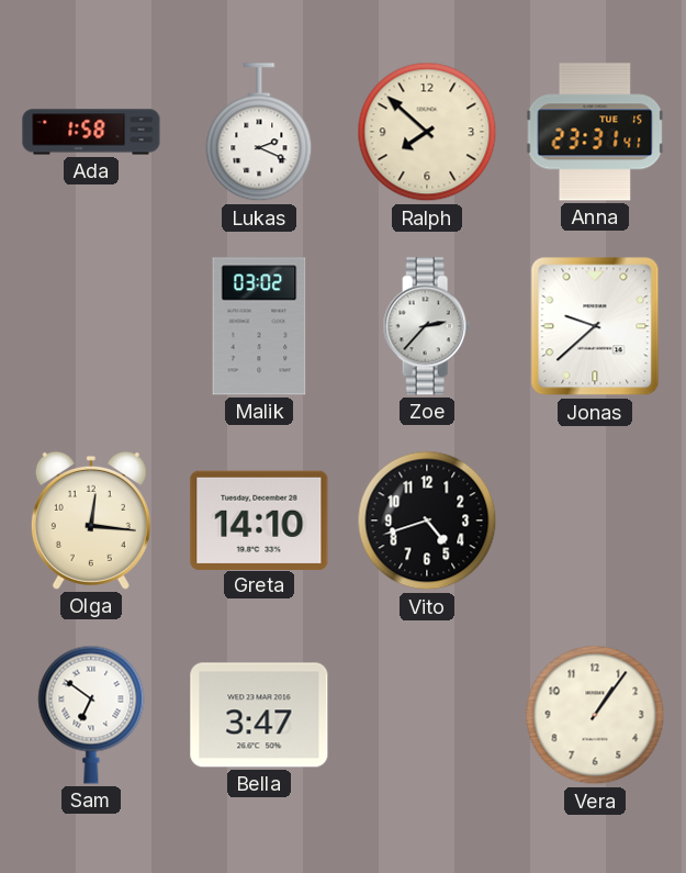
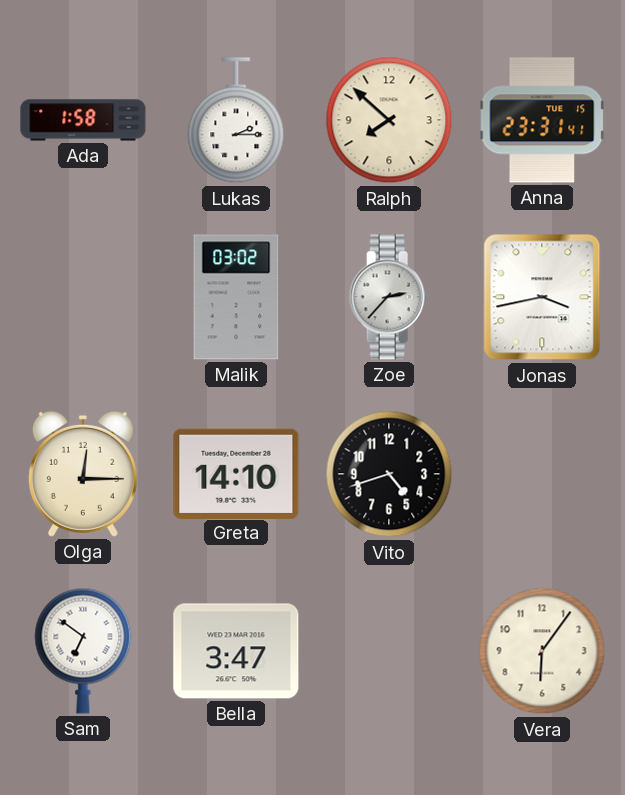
Lukas: 2:19 -> 2:15
Jonas: 9:38 -> 3:43
Olga: 12:16 -> 12:15
Vera: 1:06 -> 6:06
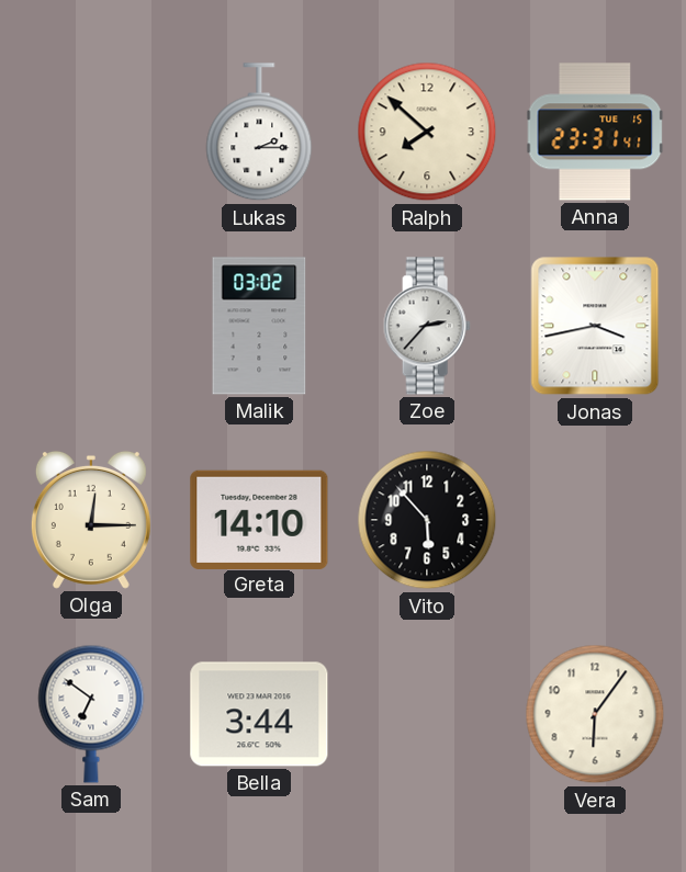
Ada: 1:58 -> none
Vito: 4:42 -> 5:53
Bella: 3:47 -> 3:44
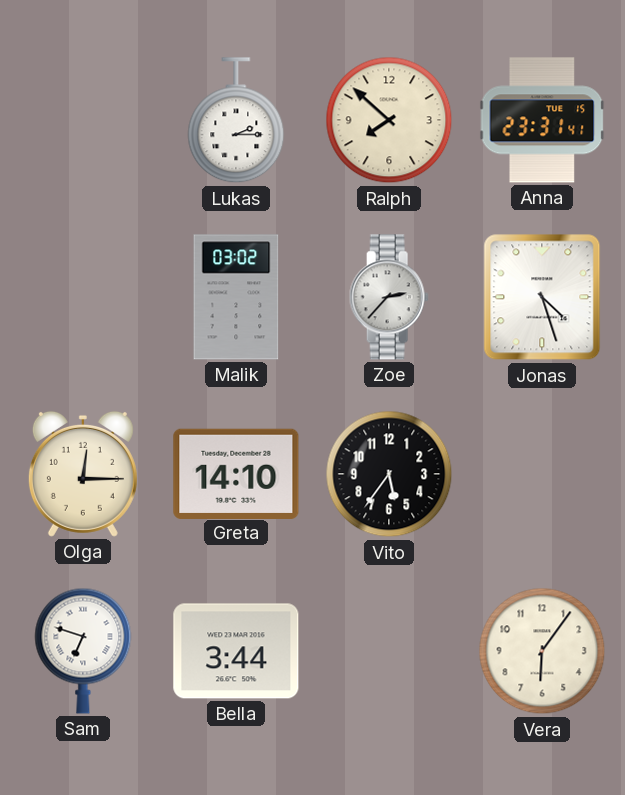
Jonas: 3:43 -> 4:27
Vito: 5:53 -> 5:36
Sam: 6:51 -> 6:48
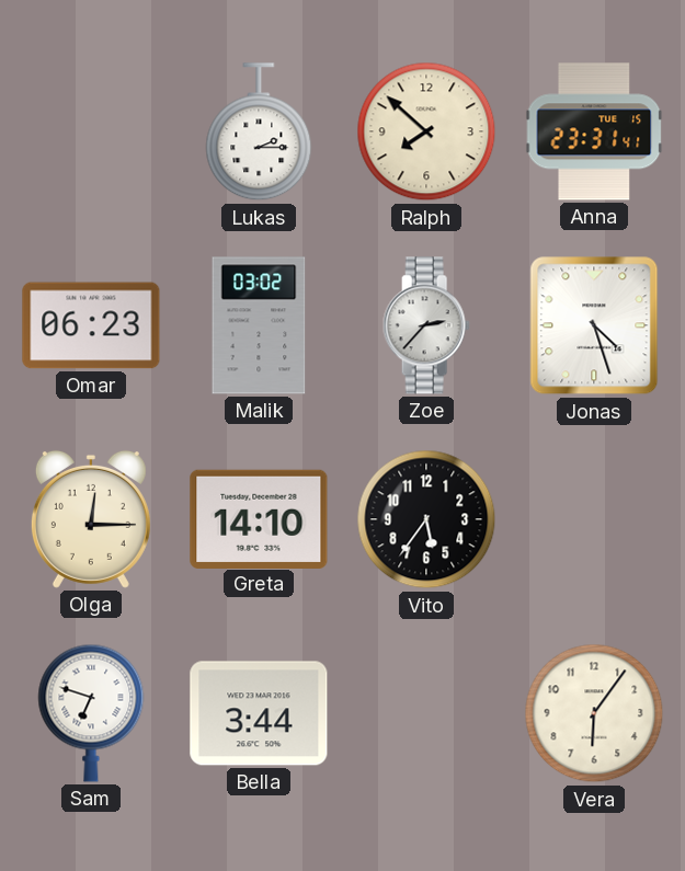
Omar: none -> 06:23
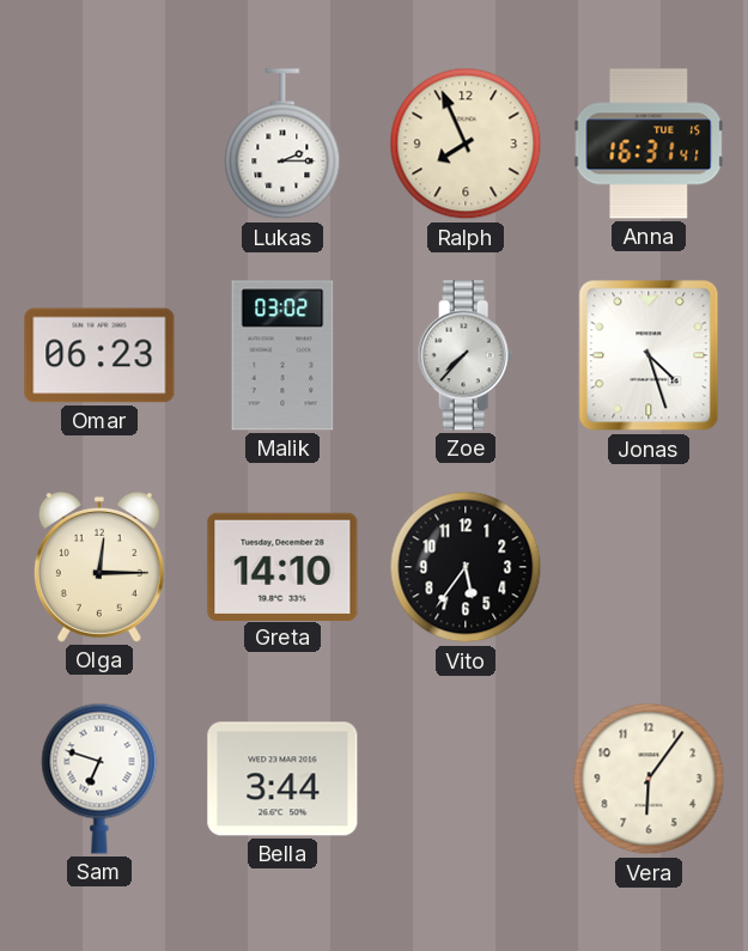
Ralph: 7:52 -> 7:56
Anna: 23:31 -> 16:31
Zoe: 2:37 -> 7:37
